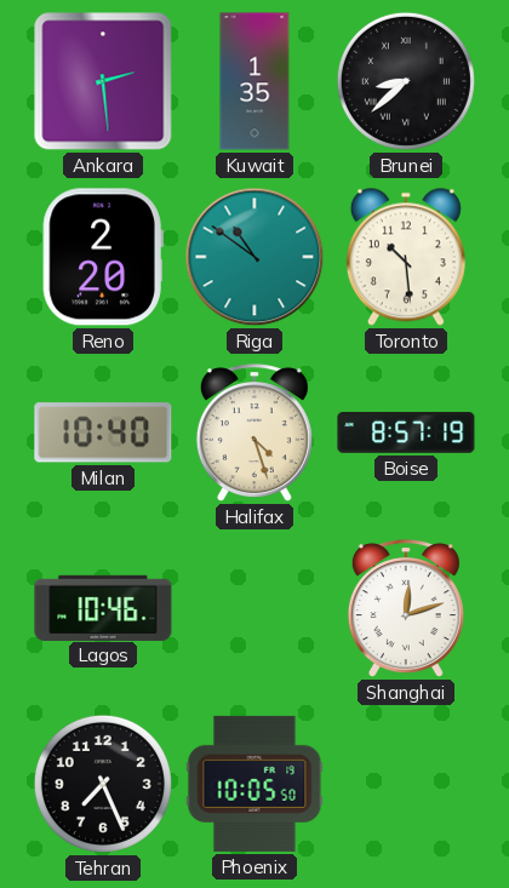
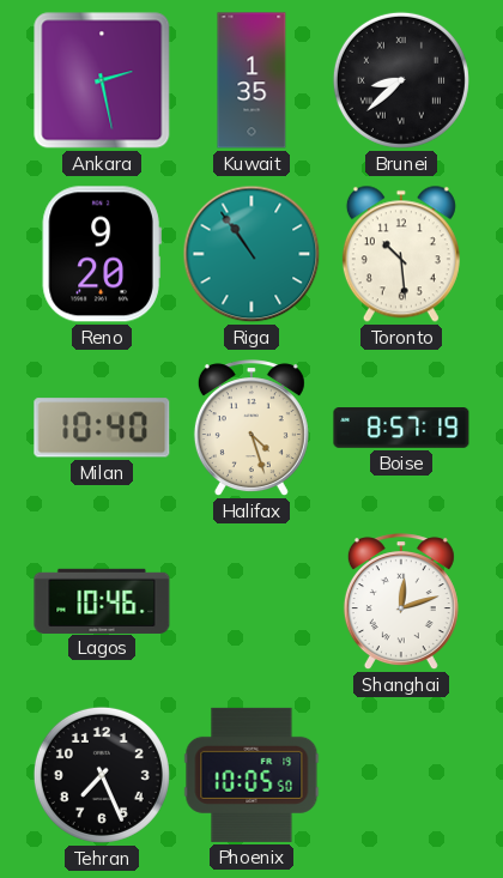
Ankara: 2:29 -> 2:28
Reno: 2:20 -> 9:20
Riga: 10:51 -> 10:54
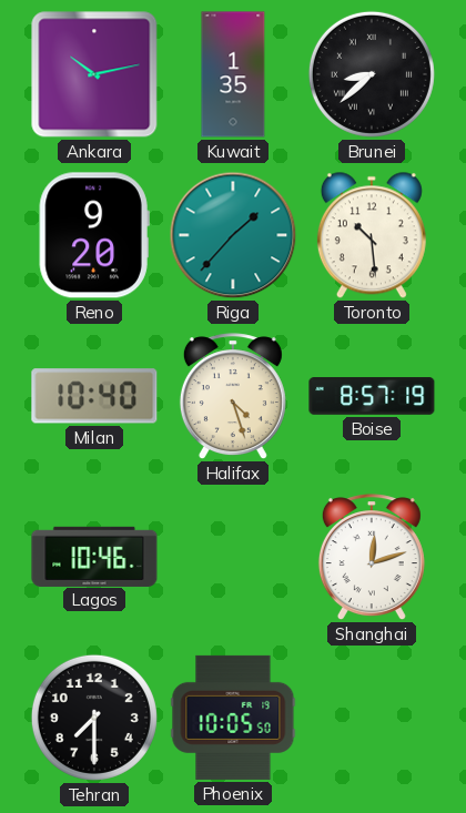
Ankara: 2:28 -> 10:13
Riga: 10:54 -> 1:37
Tehran: 7:26 -> 7:30
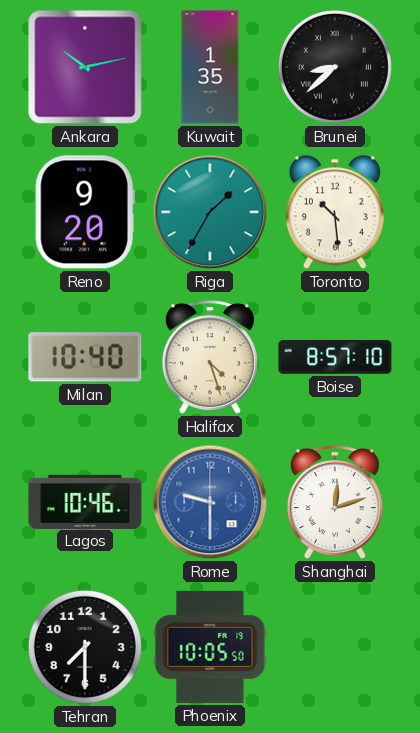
Riga: 1:37 -> 1:35
Boise: 8:57:19 -> 8:57:10
Rome: none -> 9:30
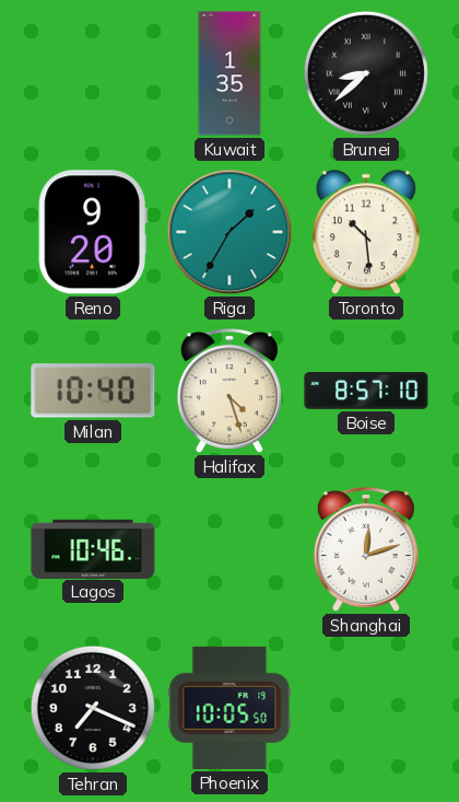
Ankara: 10:13 -> none
Rome: 9:30 -> none
Tehran: 7:30 -> 7:19
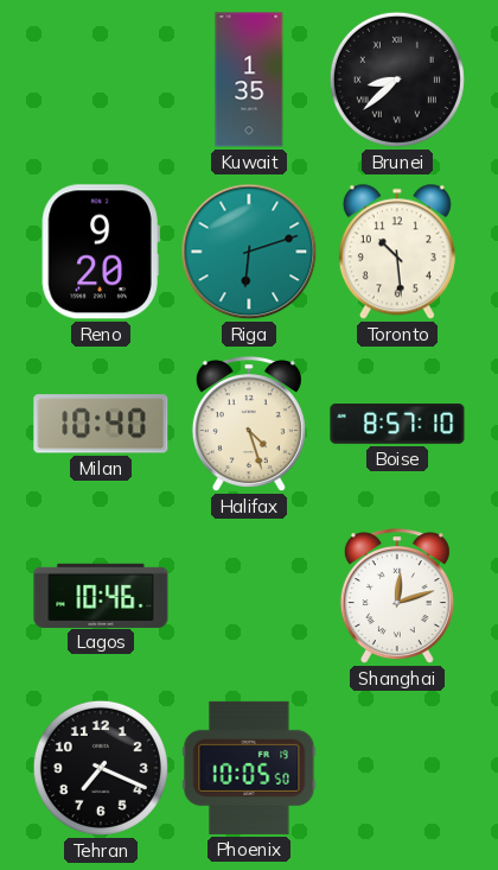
Riga: 1:35 -> 6:12
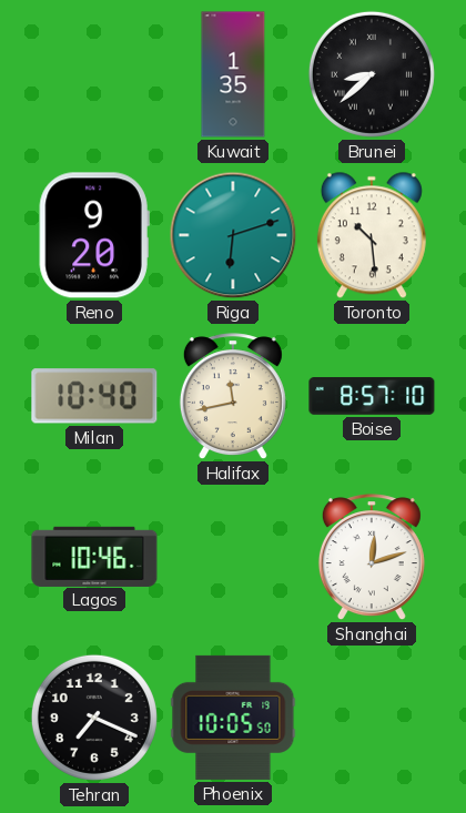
Halifax: 4:27 -> 11:43
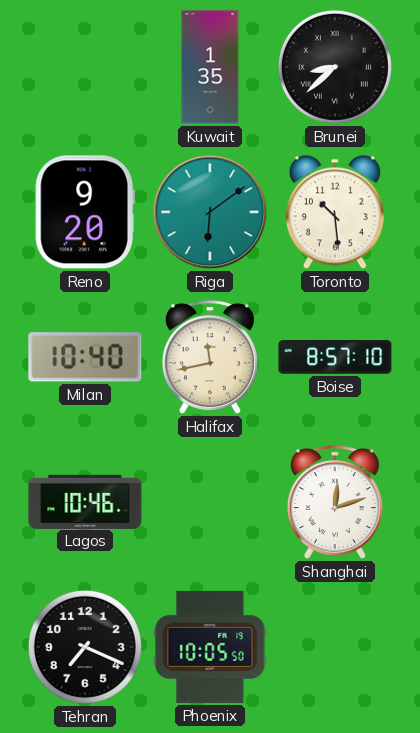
Riga: 6:12 -> 6:09
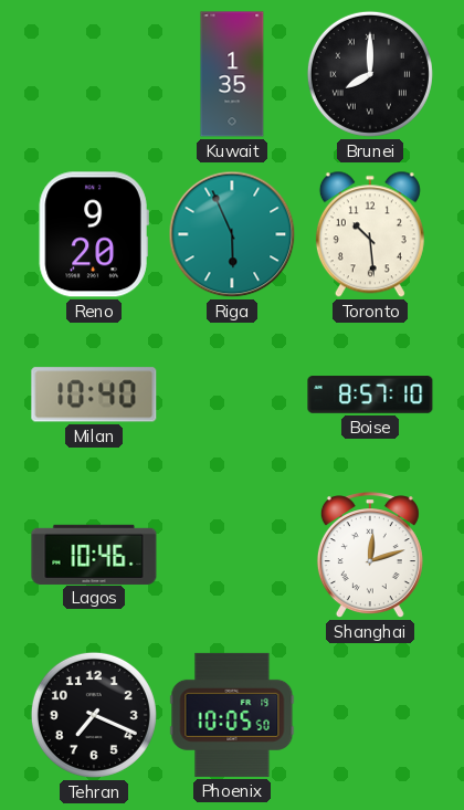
Brunei: 8:38 -> 8:00
Riga: 6:09 -> 5:56
Halifax: 11:43 -> none
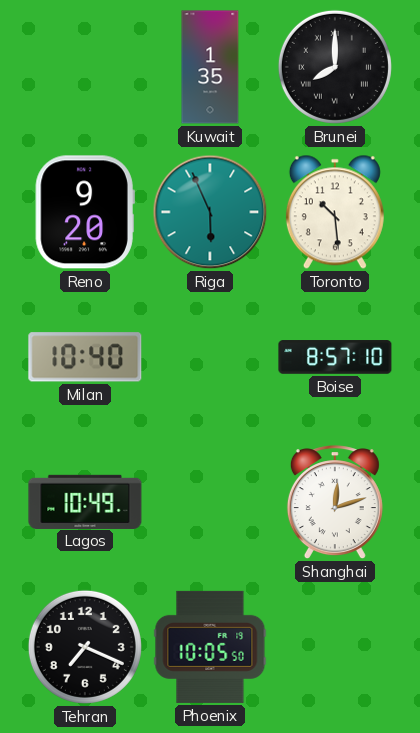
Lagos: 10:46 -> 10:49
